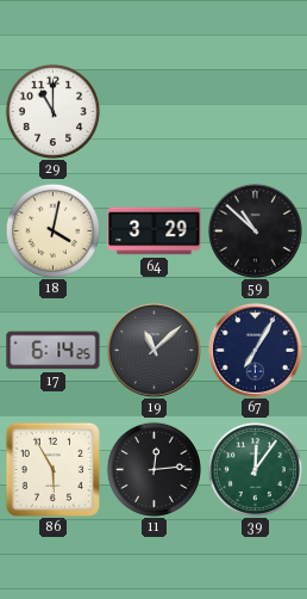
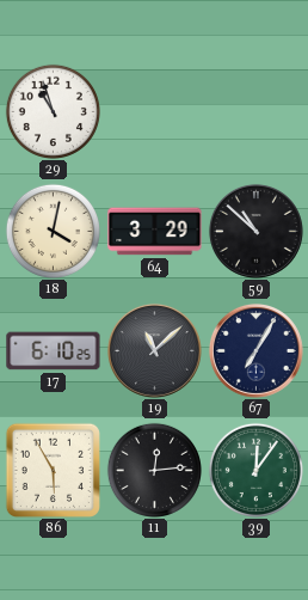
29: 11:00 -> 10:57
17: 6:14 -> 6:10
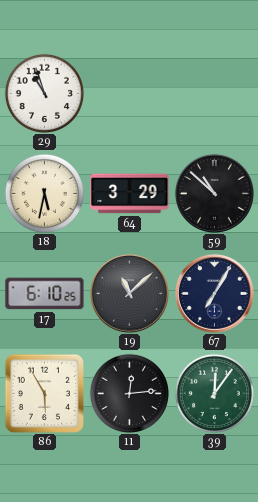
18: 4:02 -> 5:32
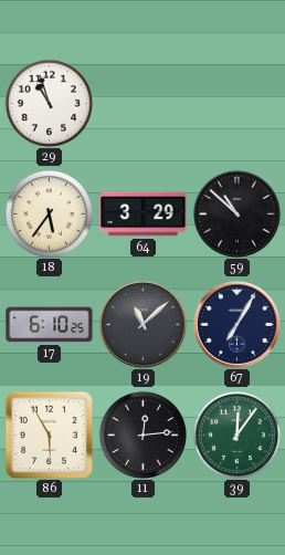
18: 5:32 -> 5:36
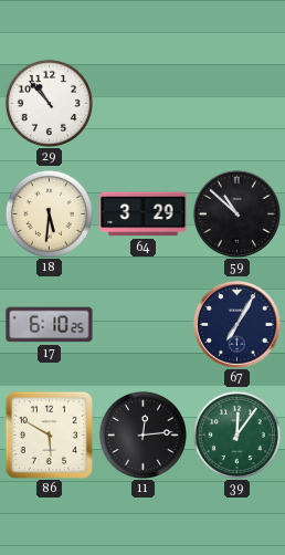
29: 10:57 -> 10:53
18: 5:36 -> 5:31
19: 11:08 -> none
86: 5:55 -> 5:50
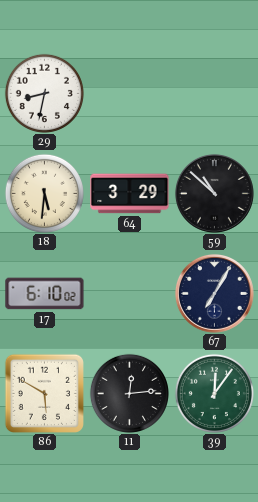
29: 10:53 -> 8:32
17: 6:10:25 -> 6:10:02
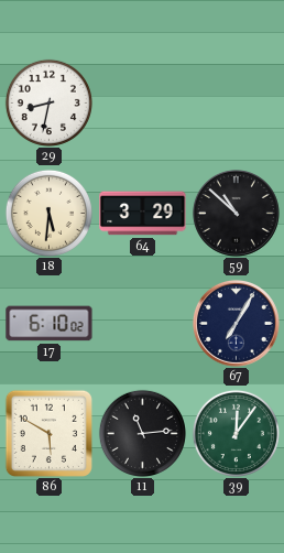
11: 12:14 -> 11:14
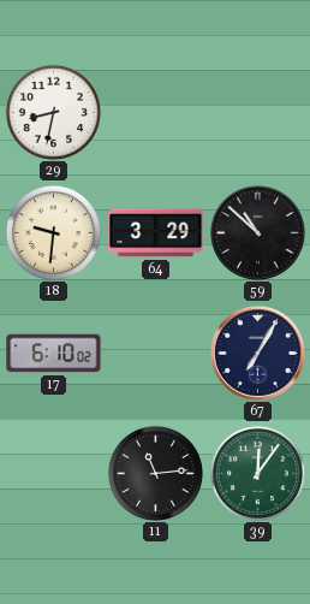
18: 5:31 -> 9:31
86: 5:50 -> none
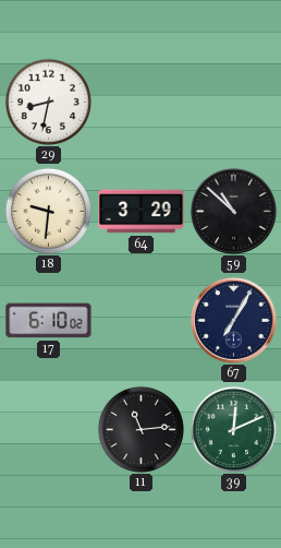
39: 12:06 -> 12:11
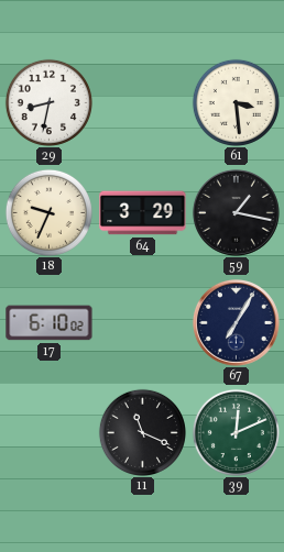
61: none -> 3:29
18: 9:31 -> 9:34
59: 10:52 -> 1:17
11: 11:14 -> 11:19
